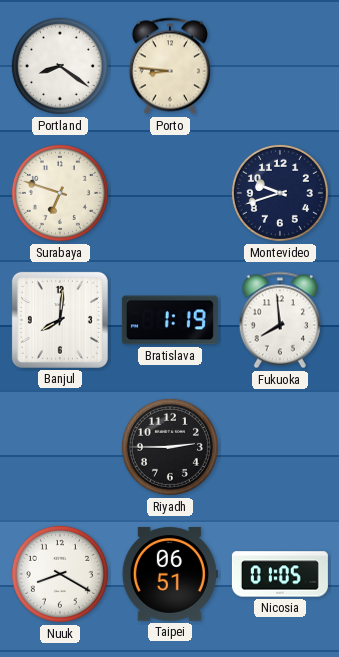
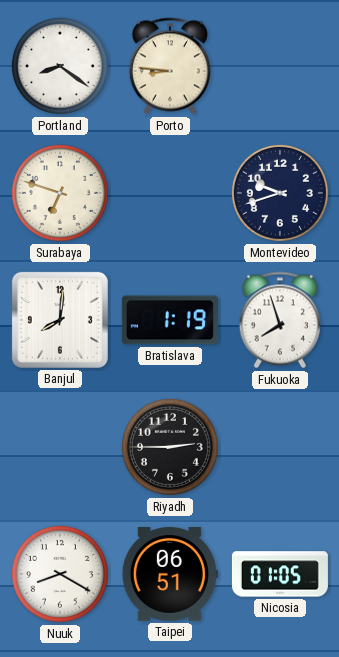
Fukuoka: 7:59 -> 7:57
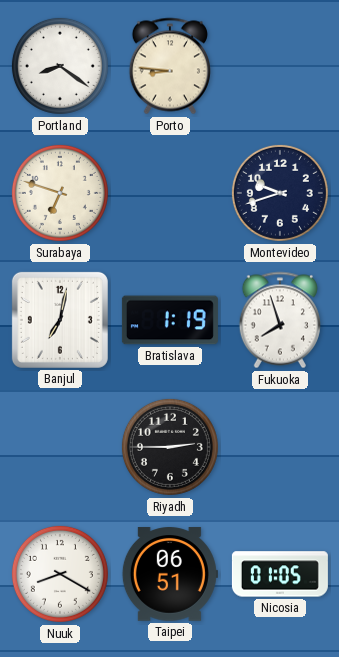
Banjul: 8:01 -> 7:02
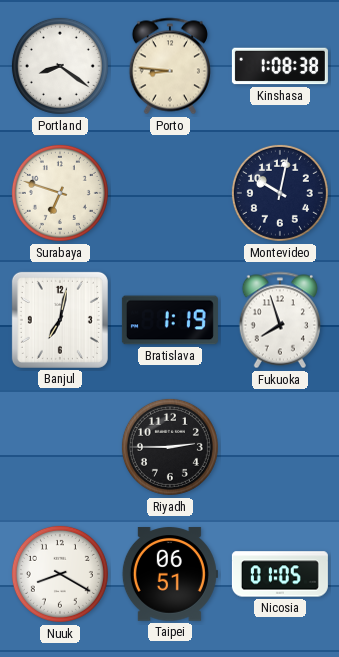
Kinshasa: none -> 1:08
Montevideo: 9:42 -> 10:02
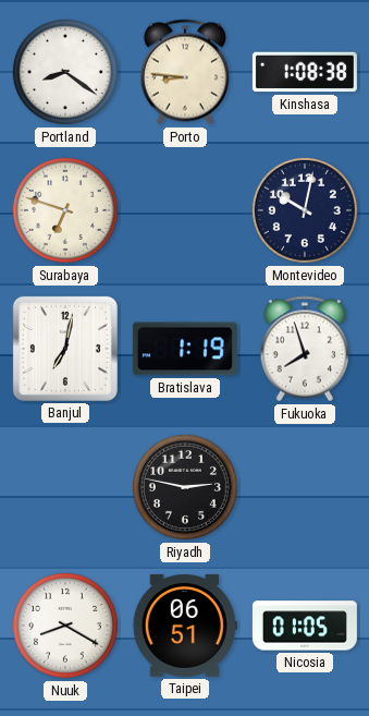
Riyadh: 2:45 -> 2:47
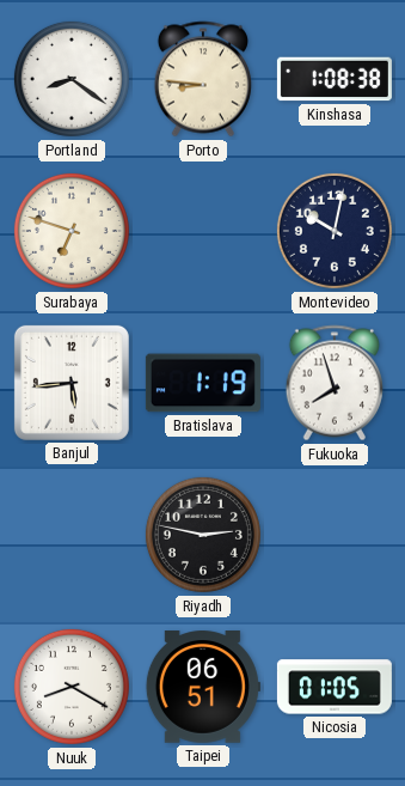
Banjul: 7:02 -> 5:44
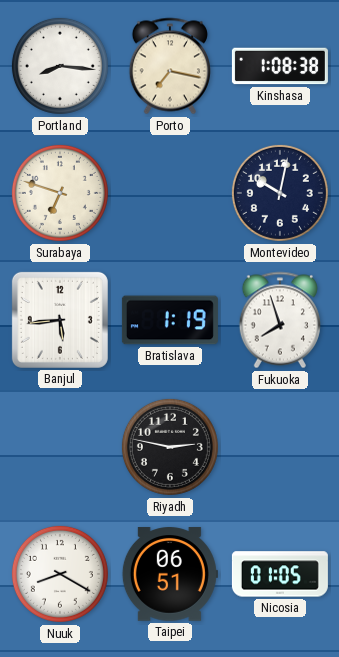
Portland: 8:21 -> 8:16
Porto: 8:46 -> 7:17
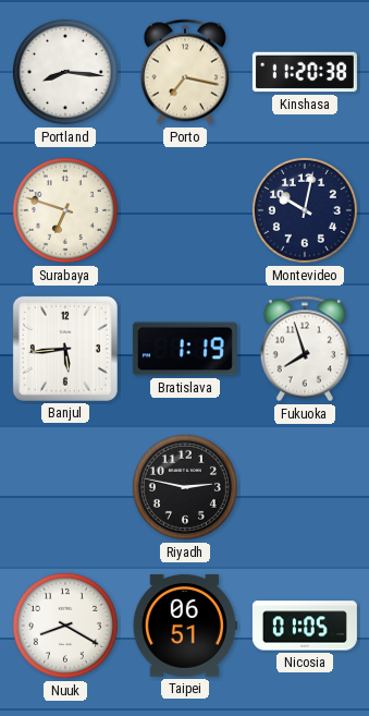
Kinshasa: 1:08 -> 11:20
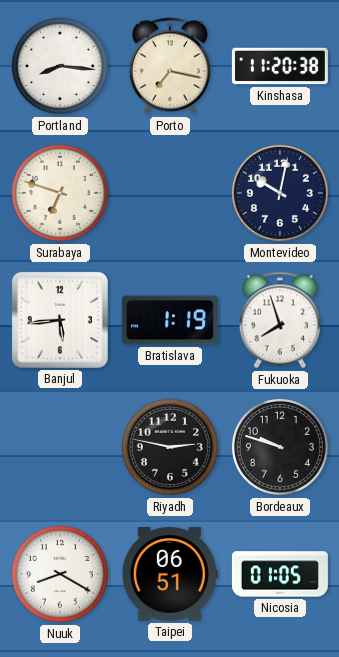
Bordeaux: none -> 9:48
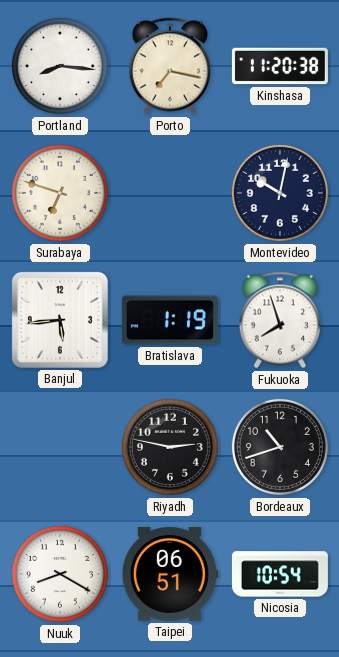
Bordeaux: 9:48 -> 10:42
Nicosia: 01:05 -> 10:54
